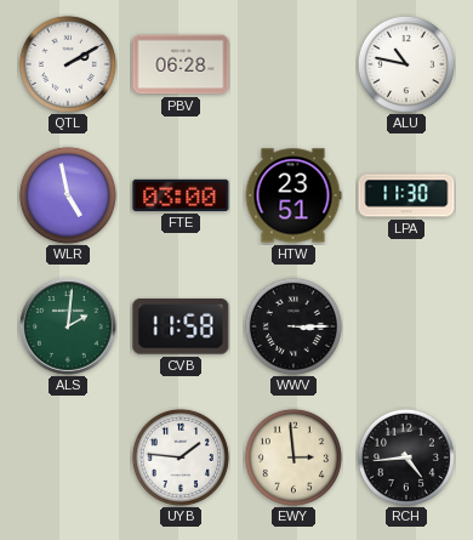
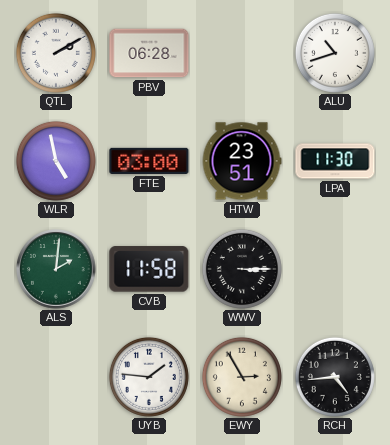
ALU: 10:47 -> 10:42
EWY: 2:59 -> 2:55
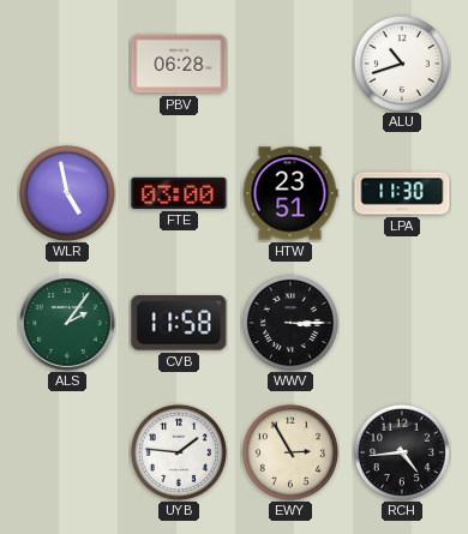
QTL: 2:10 -> none
ALS: 2:01 -> 2:06
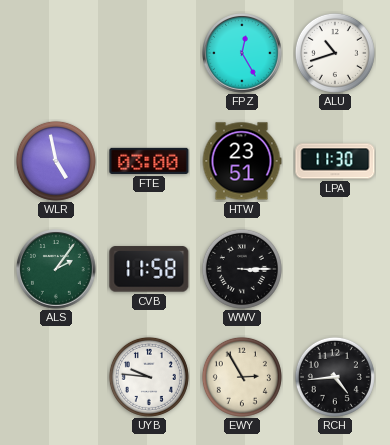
PBV: 06:28 -> none
FPZ: none -> 12:25
UYB: 1:46 -> 9:46
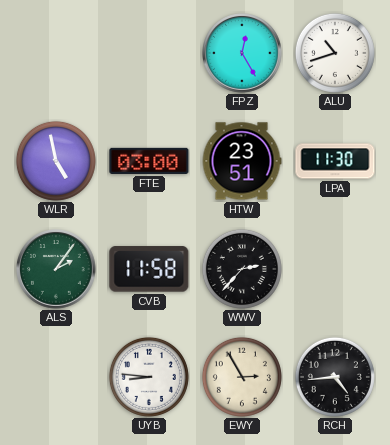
WWV: 3:15 -> 2:37
UYB: 9:46 -> 8:46
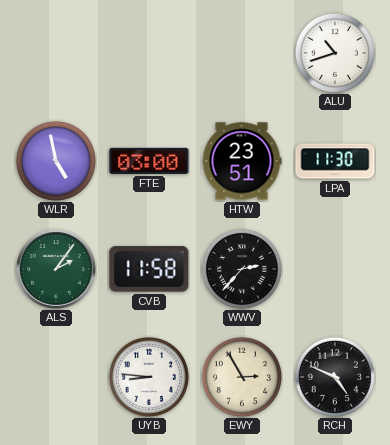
FPZ: 12:25 -> none
RCH: 4:44 -> 4:49
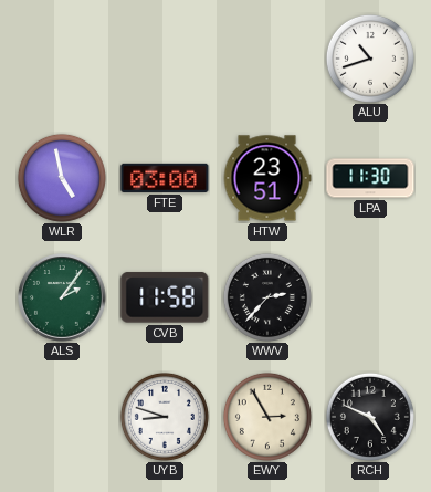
UYB: 8:46 -> 8:48
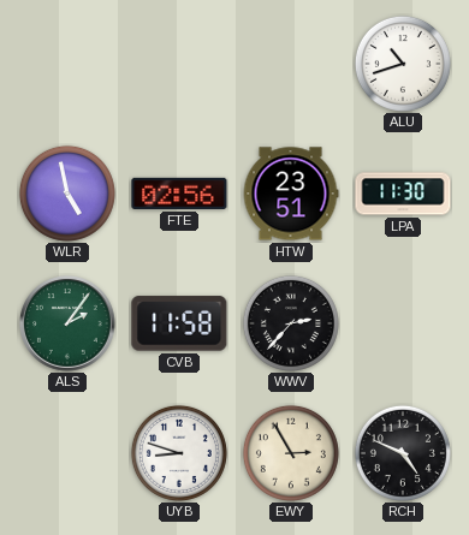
FTE: 03:00 -> 02:56
